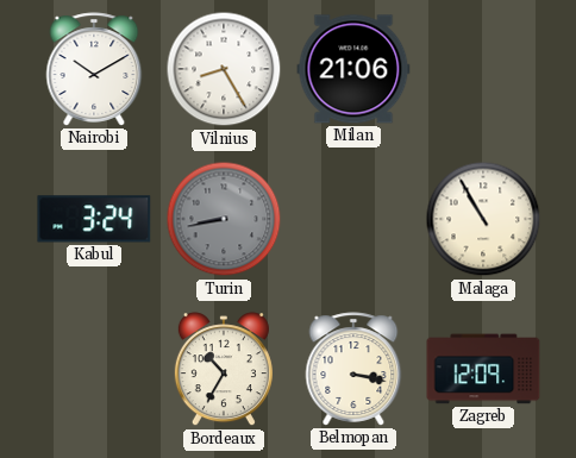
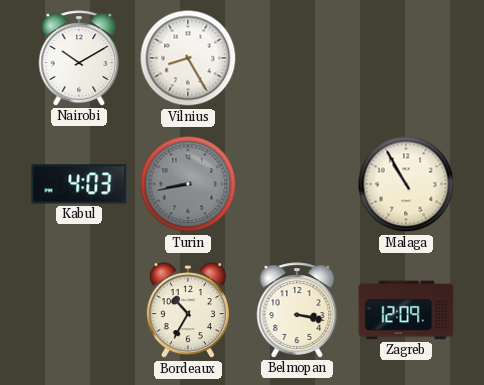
Milan: 21:06 -> none
Kabul: 3:24 -> 4:03
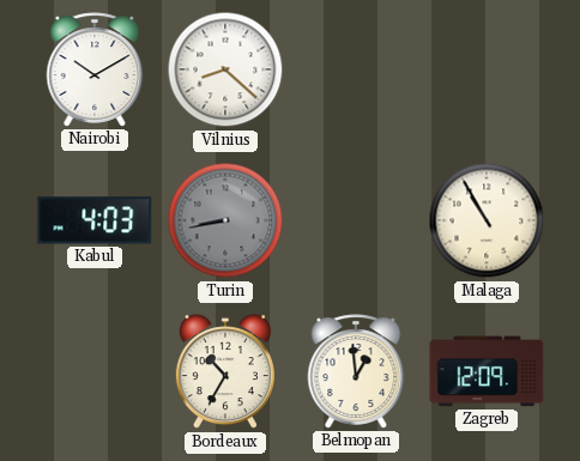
Vilnius: 8:25 -> 8:22
Belmopan: 3:17 -> 12:59
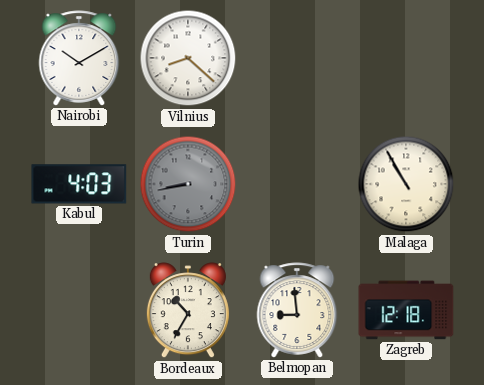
Belmopan: 12:59 -> 8:59
Zagreb: 12:09 -> 12:18
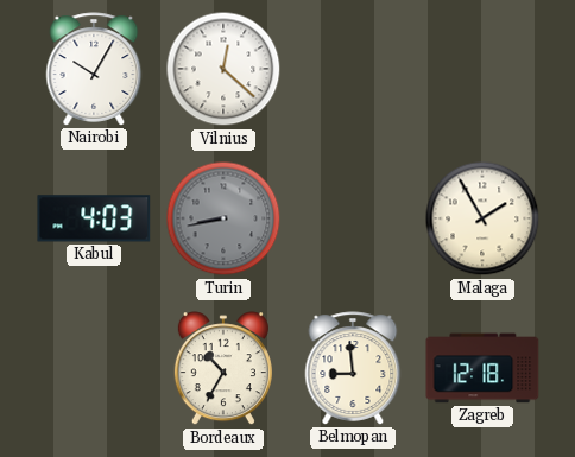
Nairobi: 10:10 -> 10:05
Vilnius: 8:22 -> 12:22
Malaga: 10:55 -> 1:55
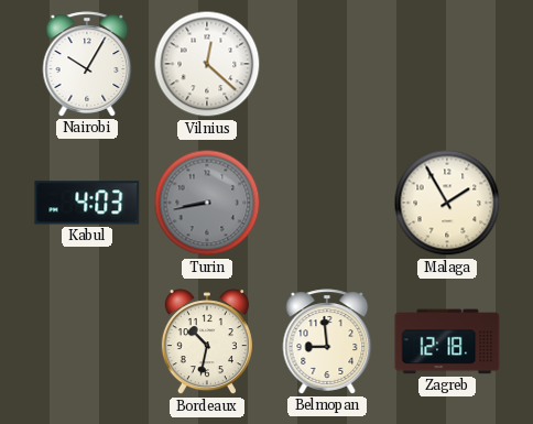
Bordeaux: 10:35 -> 10:32
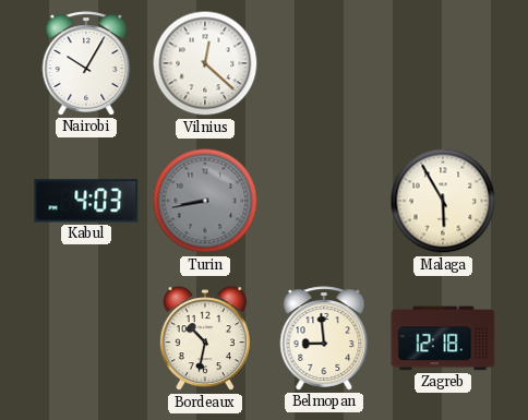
Malaga: 1:55 -> 5:55
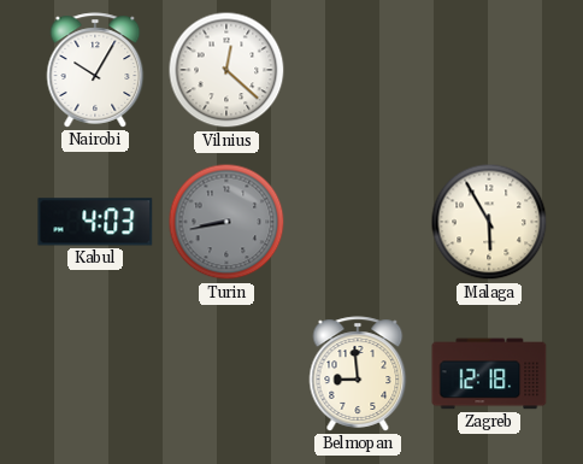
Bordeaux: 10:32 -> none
